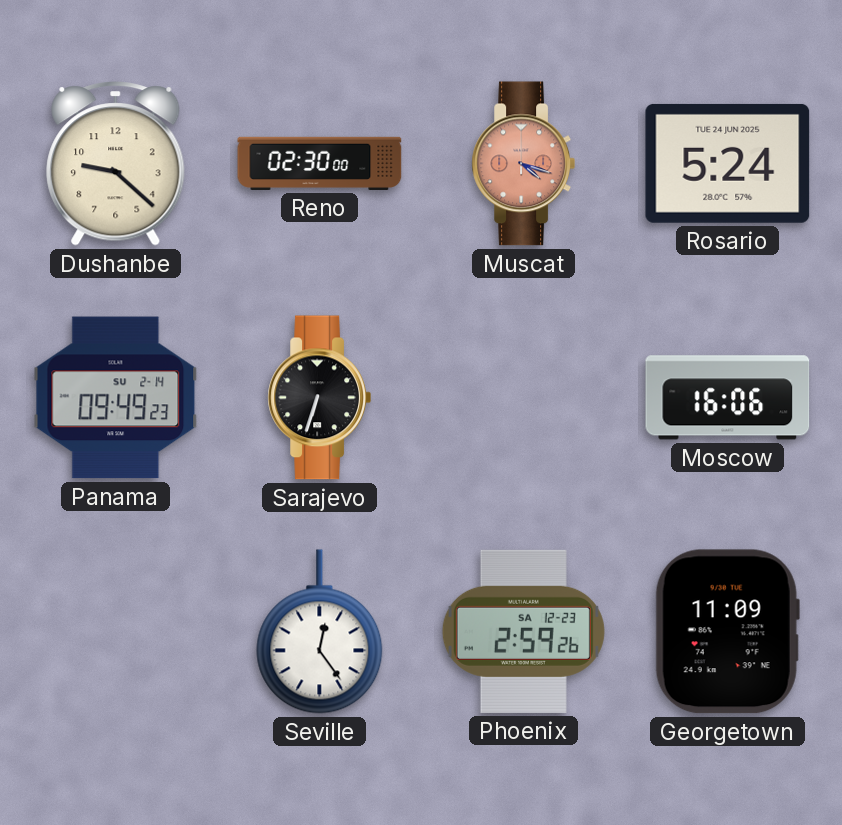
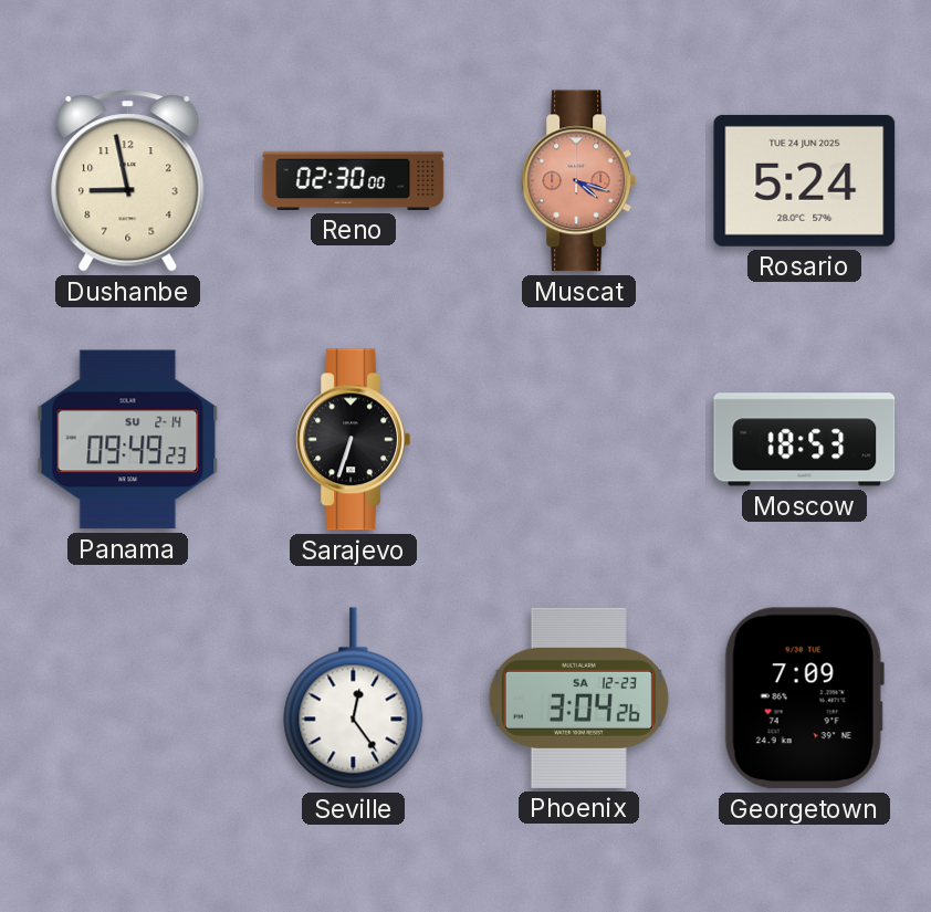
Dushanbe: 9:22 -> 8:58
Moscow: 16:06 -> 18:53
Phoenix: 2:59 -> 3:04
Georgetown: 11:09 -> 7:09
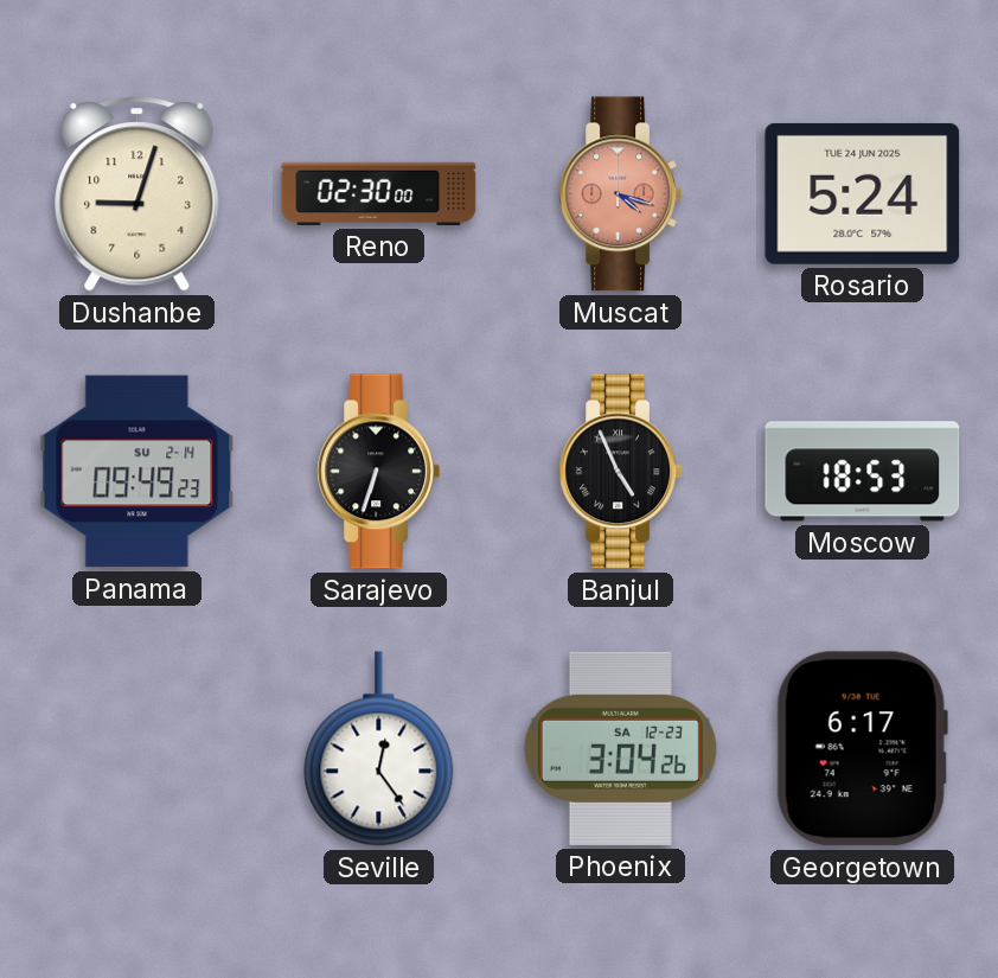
Dushanbe: 8:58 -> 9:03
Banjul: none -> 4:56
Georgetown: 7:09 -> 6:17
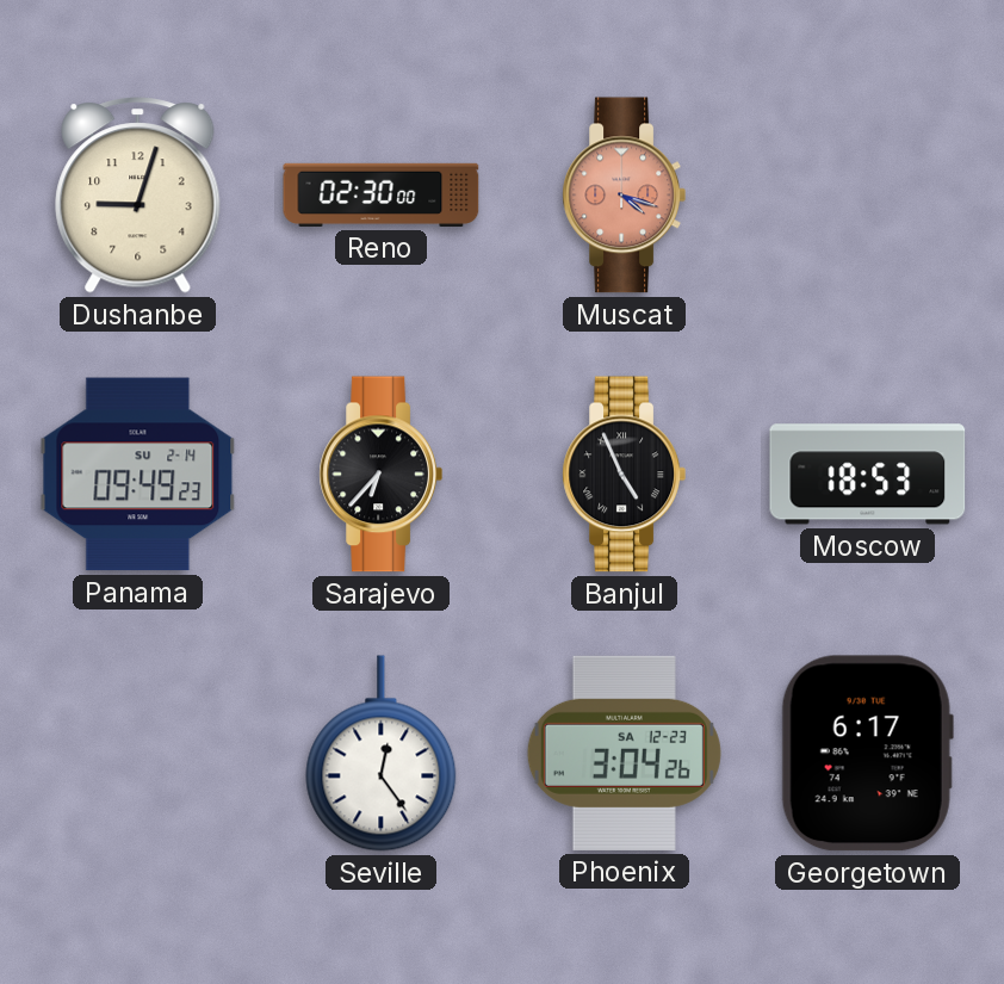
Rosario: 5:24 -> none
Sarajevo: 6:33 -> 6:37
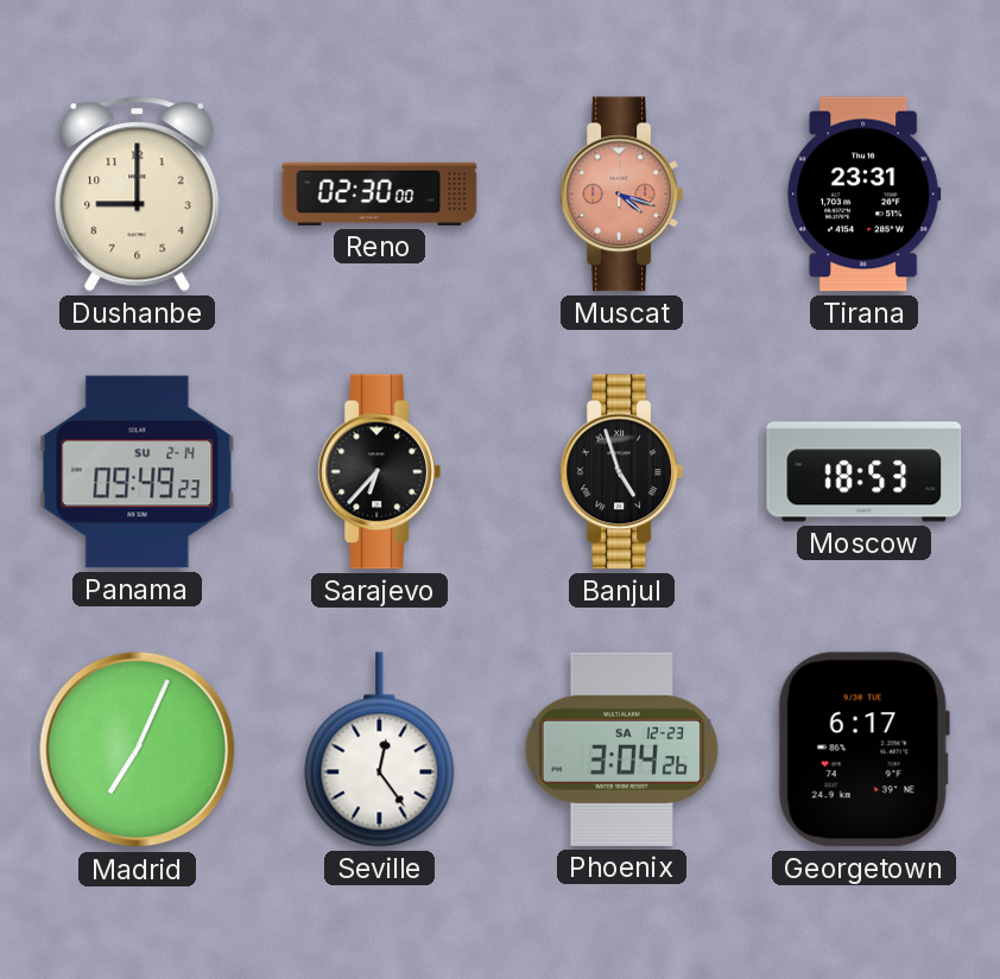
Dushanbe: 9:03 -> 9:00
Tirana: none -> 23:31
Banjul: 4:56 -> 4:57
Madrid: none -> 7:04
